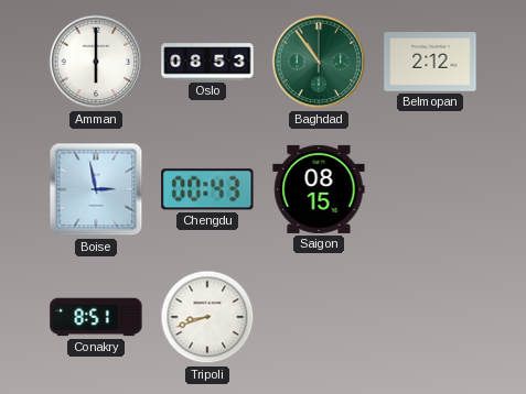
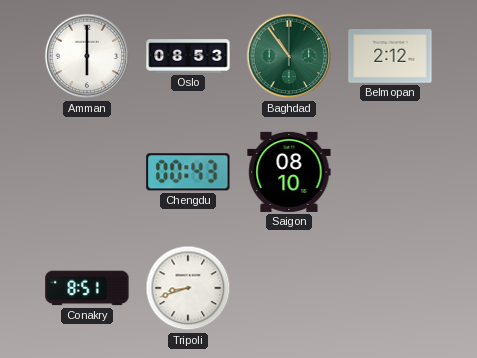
Boise: 2:58 -> none
Saigon: 08:15 -> 08:10
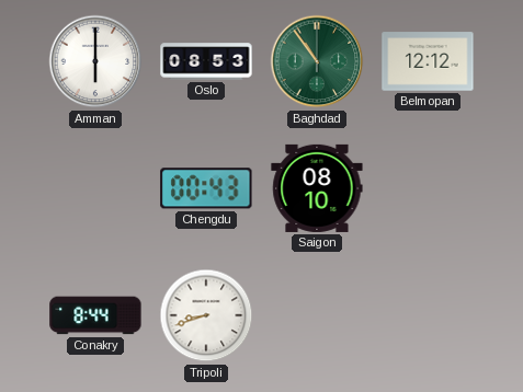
Belmopan: 2:12 -> 12:12
Conakry: 8:51 -> 8:44
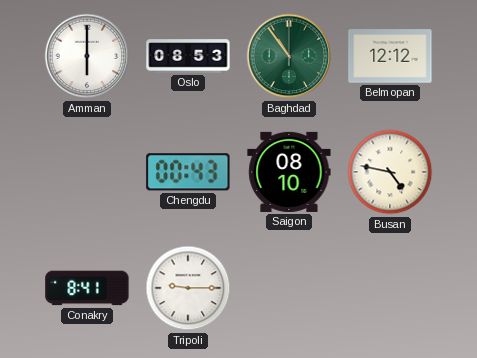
Busan: none -> 4:47
Conakry: 8:44 -> 8:41
Tripoli: 8:42 -> 9:15
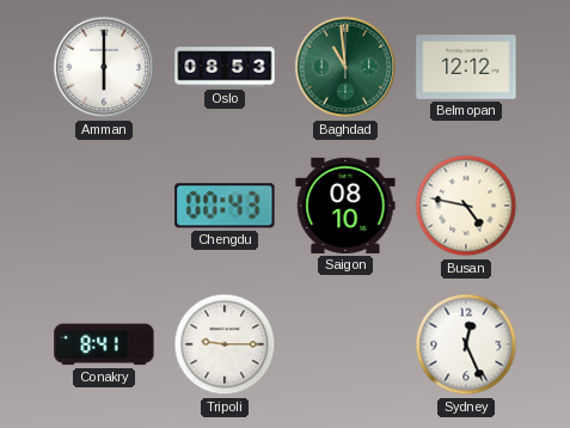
Baghdad: 10:54 -> 10:59
Sydney: none -> 12:26
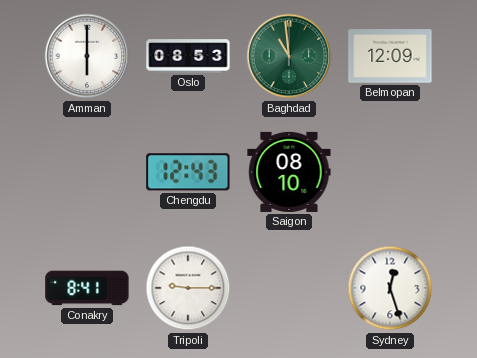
Belmopan: 12:12 -> 12:09
Chengdu: 00:43 -> 12:43
Busan: 4:47 -> none
Sydney: 12:26 -> 12:27
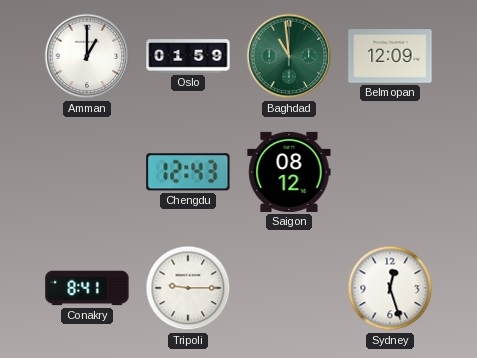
Amman: 6:00 -> 1:00
Oslo: 08:53 -> 01:59
Saigon: 08:10 -> 08:12
